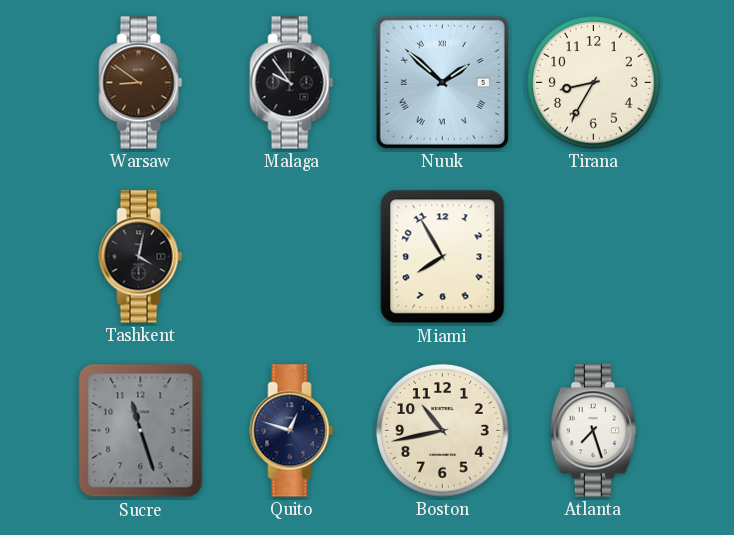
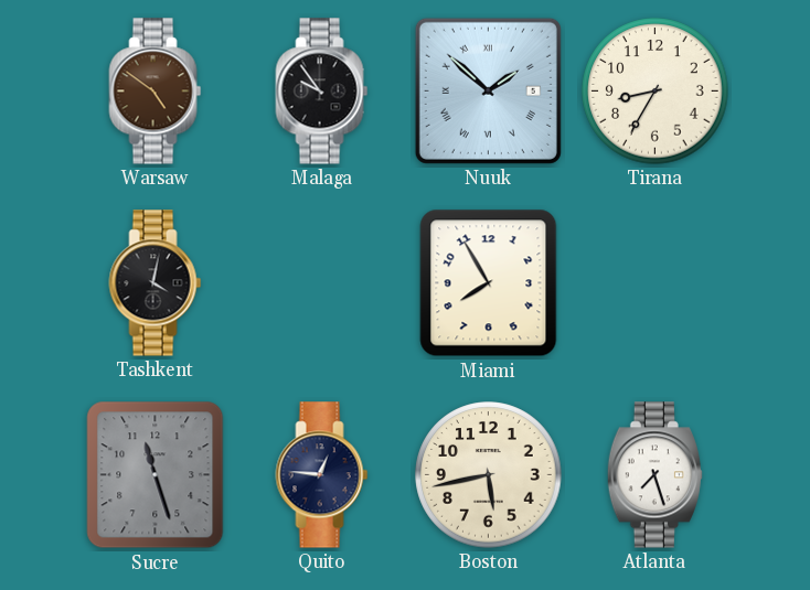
Warsaw: 8:51 -> 4:51
Quito: 12:48 -> 12:46
Boston: 10:43 -> 5:43
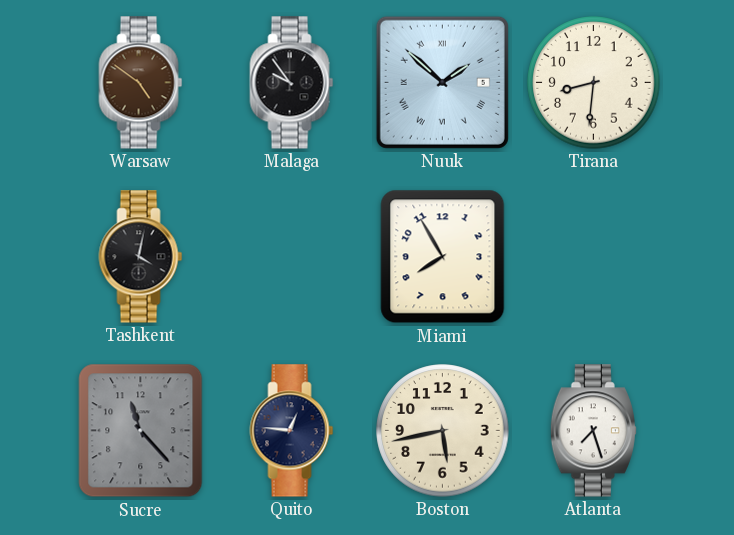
Tirana: 8:35 -> 8:31
Sucre: 11:27 -> 11:23
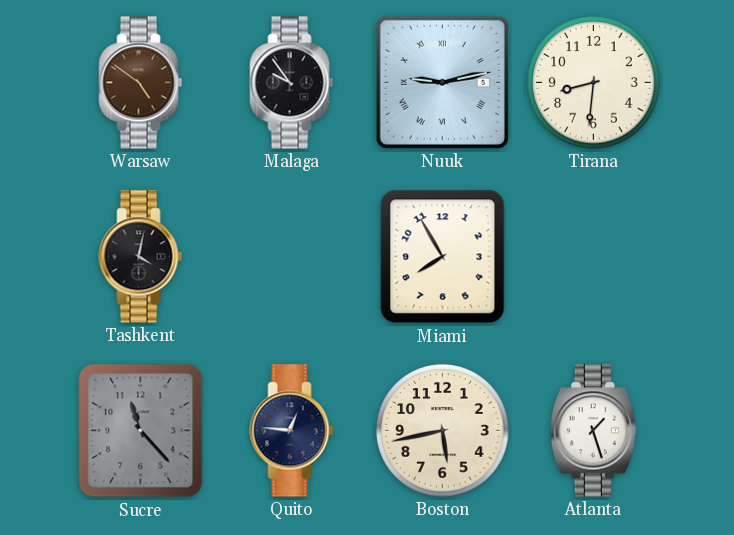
Nuuk: 1:52 -> 9:13
Atlanta: 7:27 -> 1:27
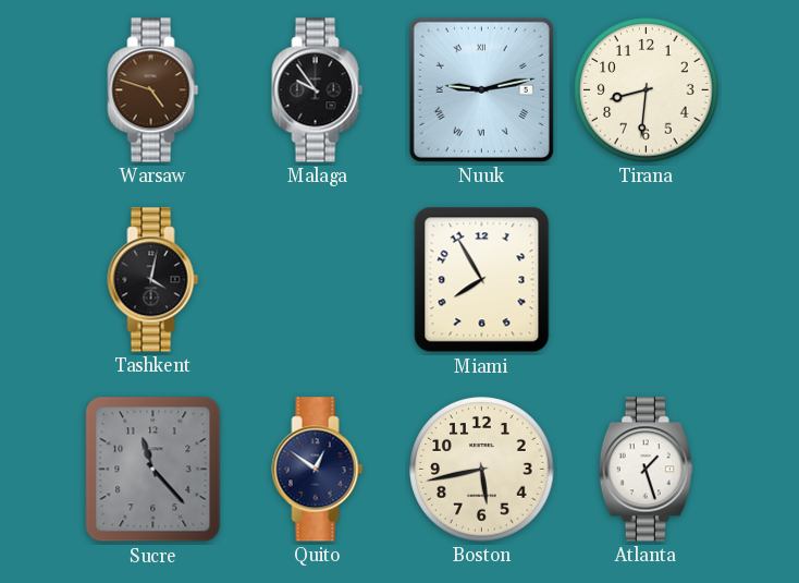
Warsaw: 4:51 -> 4:48
Quito: 12:46 -> 12:51
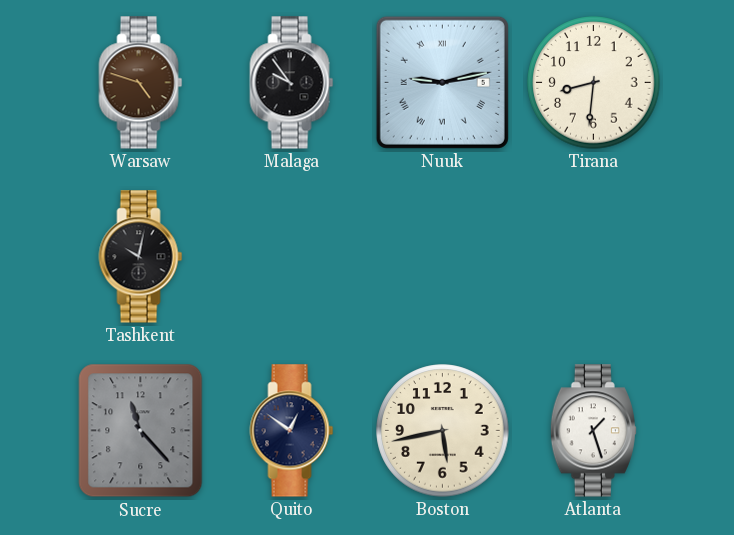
Tashkent: 4:02 -> 10:02
Miami: 7:55 -> none
